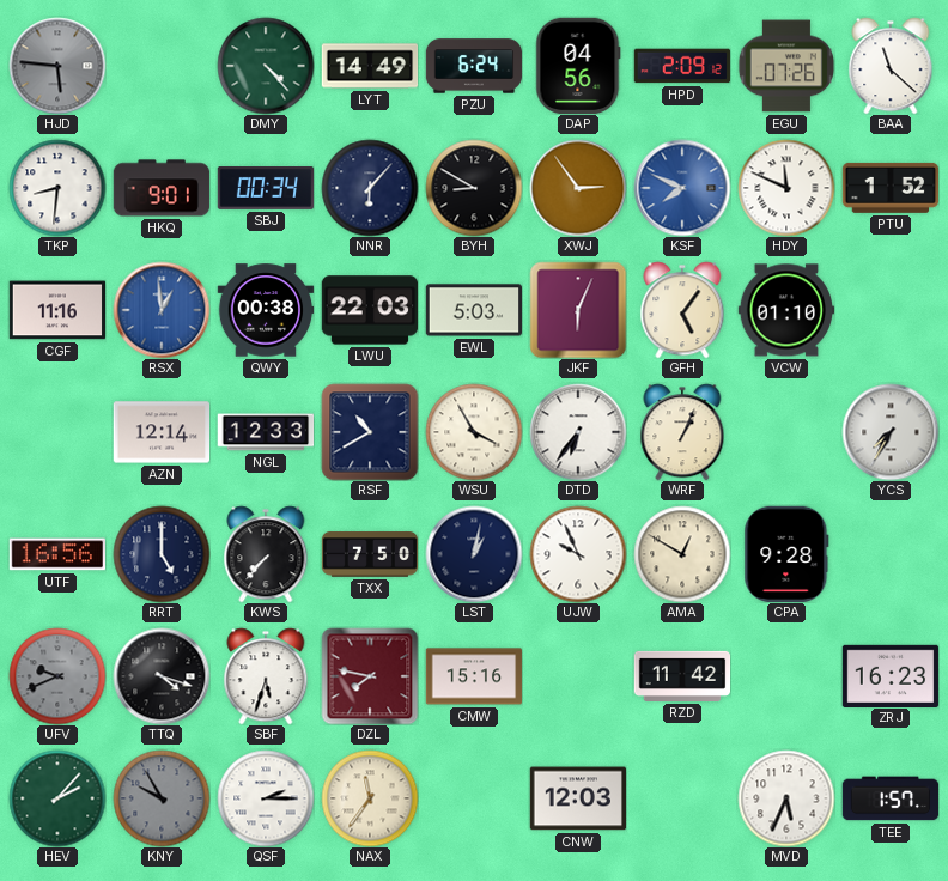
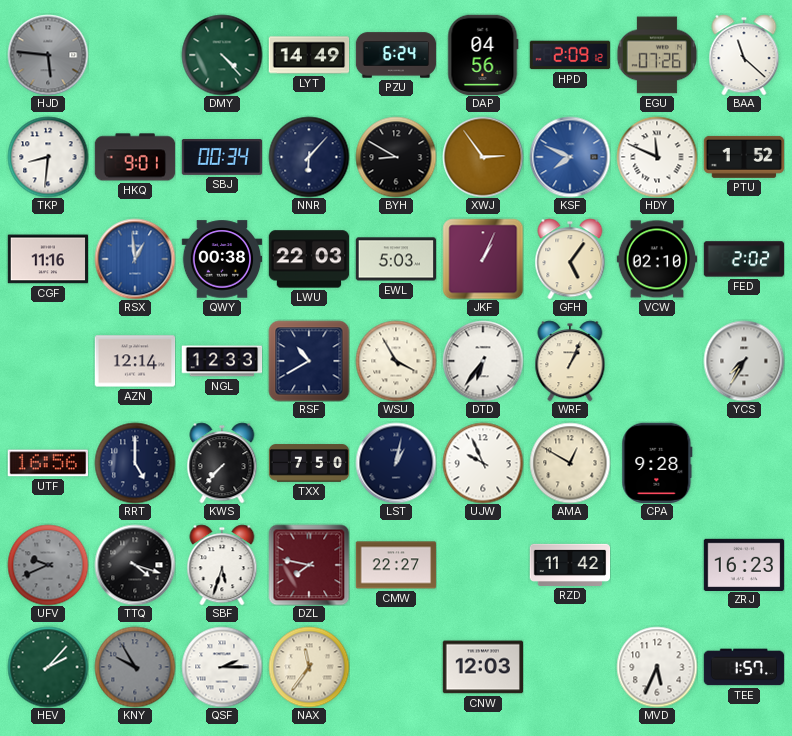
JKF: 6:04 -> 1:04
VCW: 01:10 -> 02:10
FED: none -> 2:02
CMW: 15:16 -> 22:27
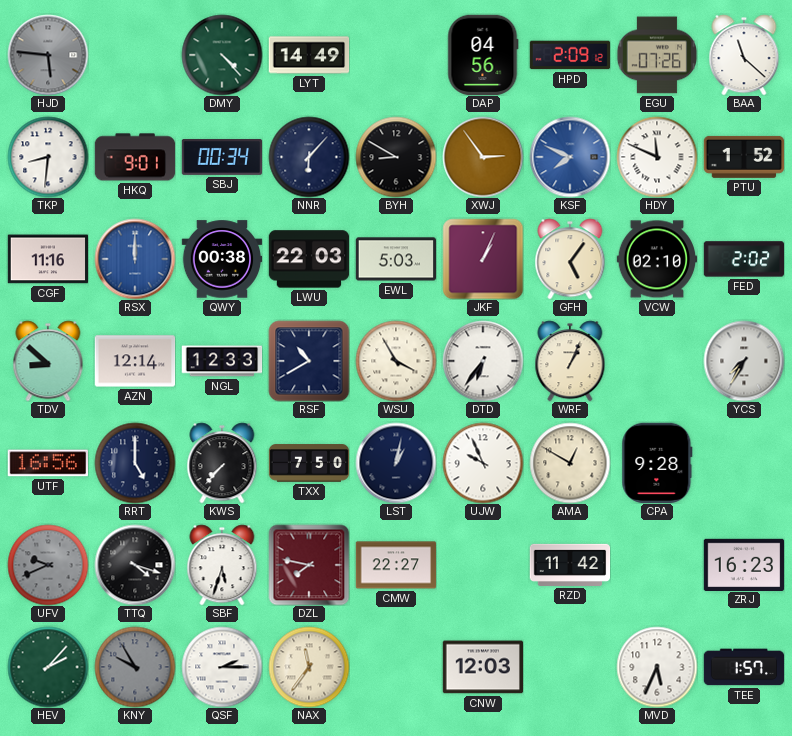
PZU: 6:24 -> none
RSX: 12:59 -> 12:00
TDV: none -> 8:52
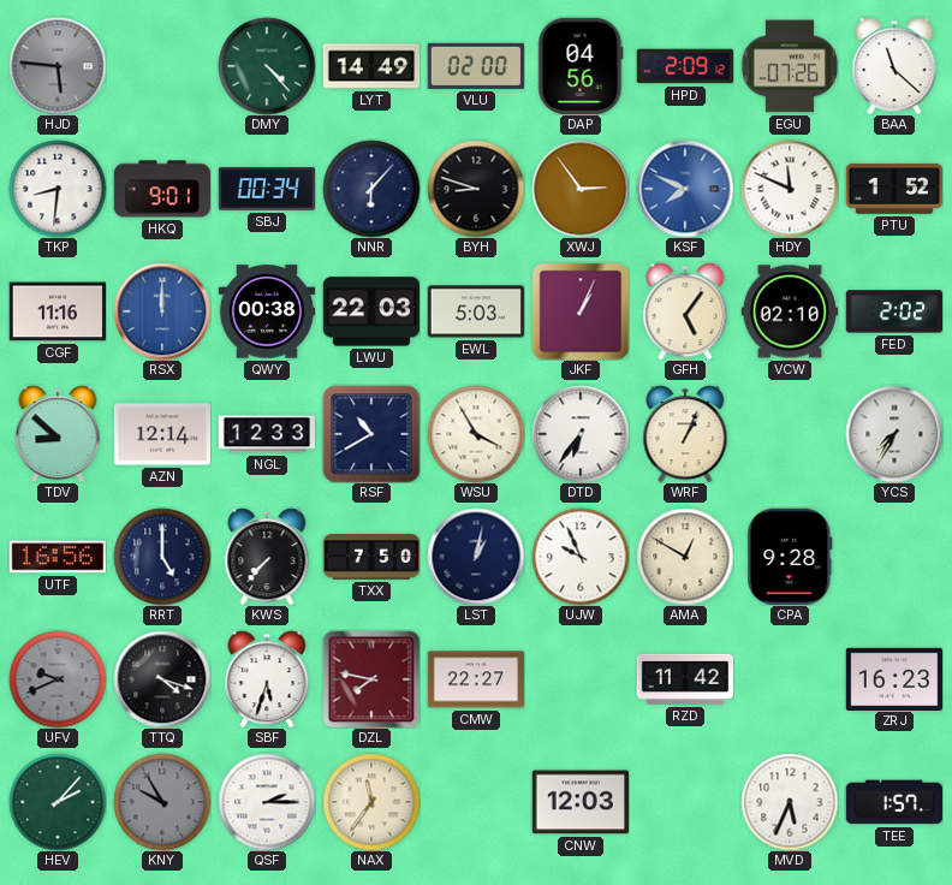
VLU: none -> 02:00
BYH: 8:50 -> 8:48
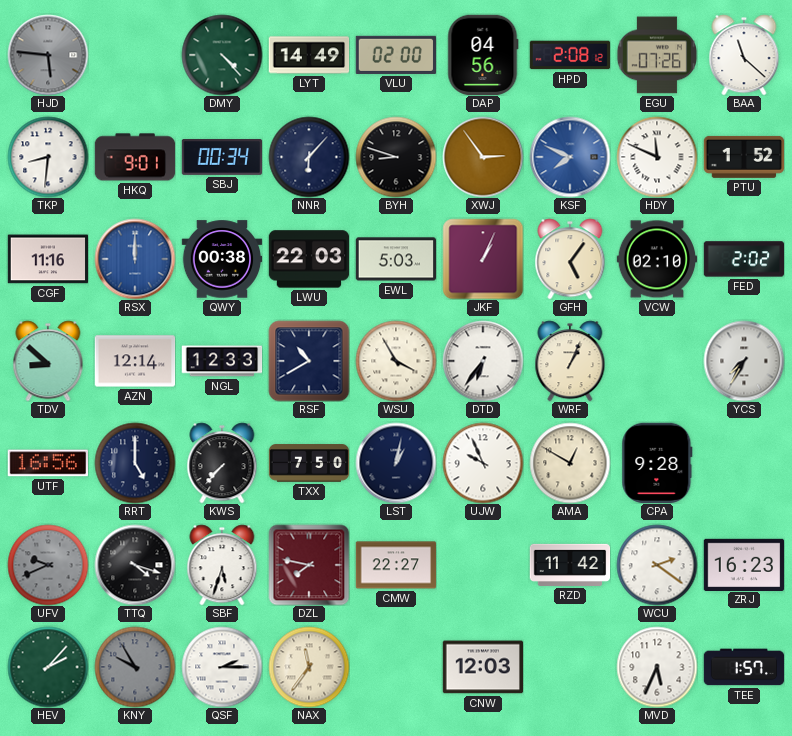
HPD: 2:09 -> 2:08
WCU: none -> 2:21
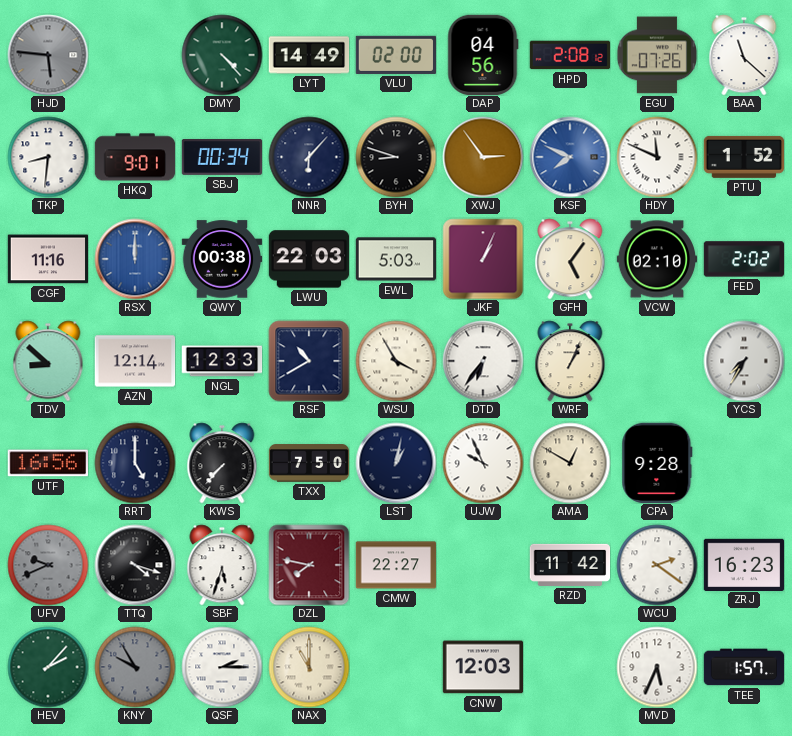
NAX: 11:36 -> 11:00
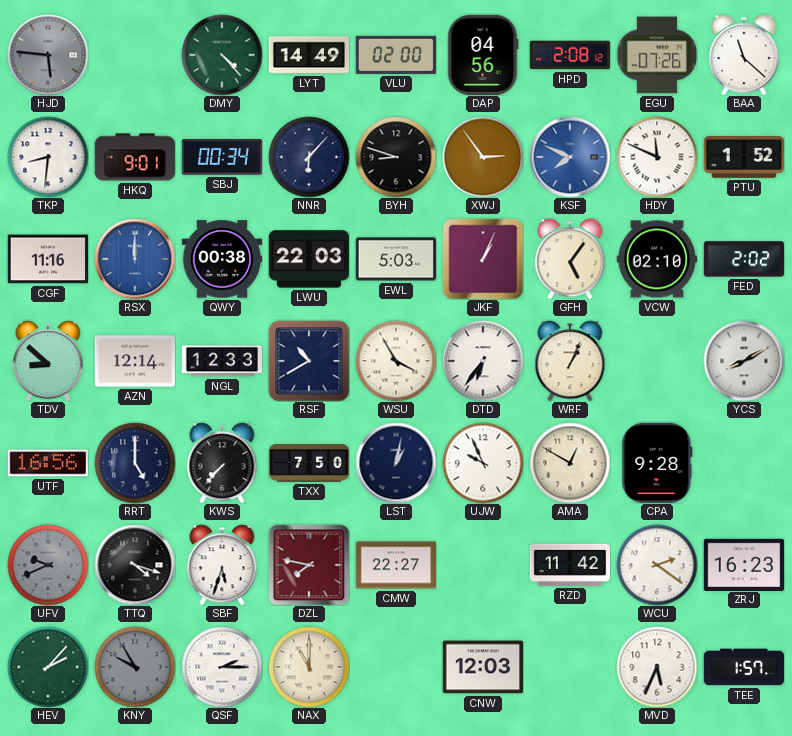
YCS: 7:35 -> 8:10
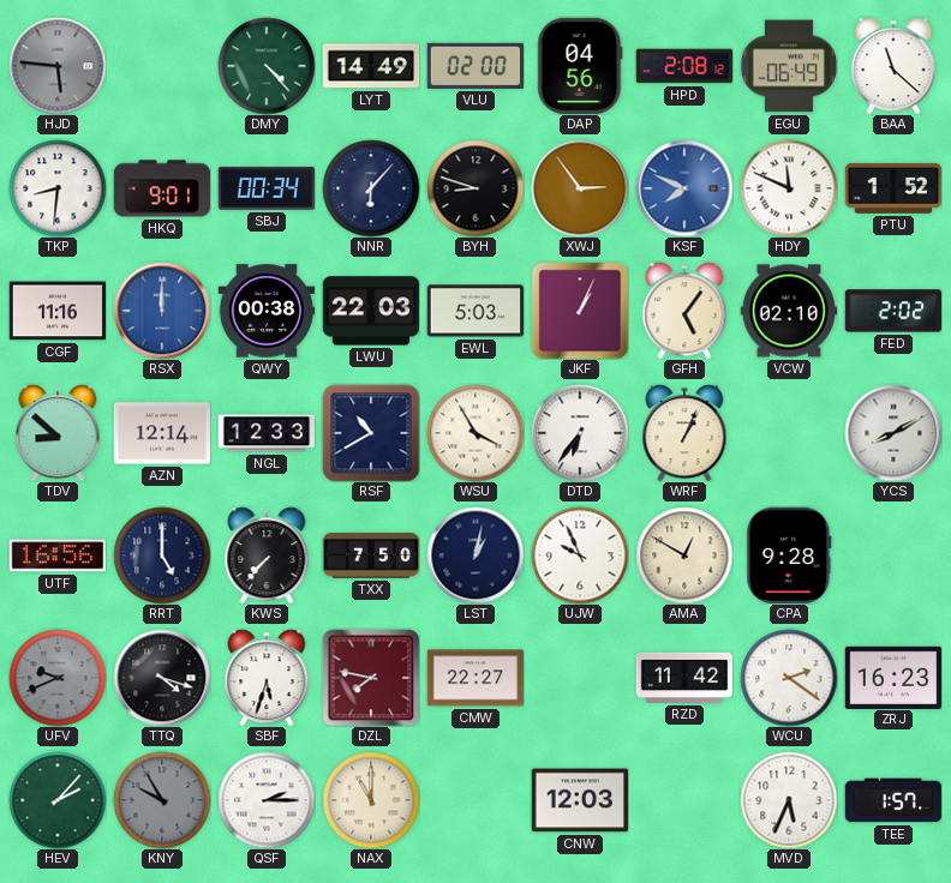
EGU: 07:26 -> 06:49
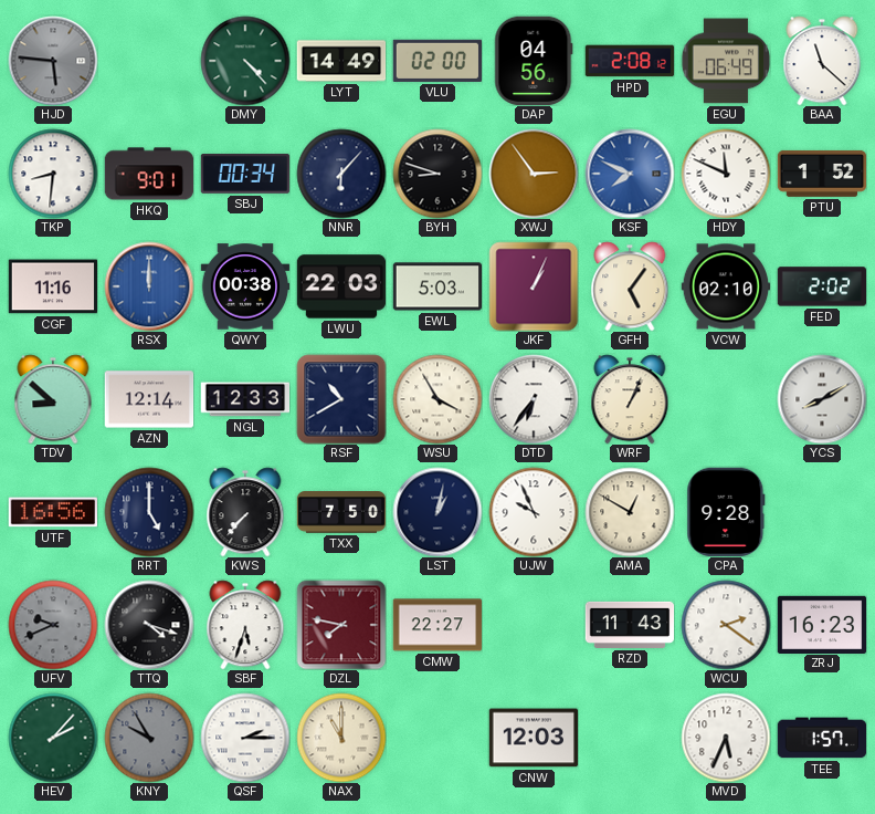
RZD: 11:42 -> 11:43
